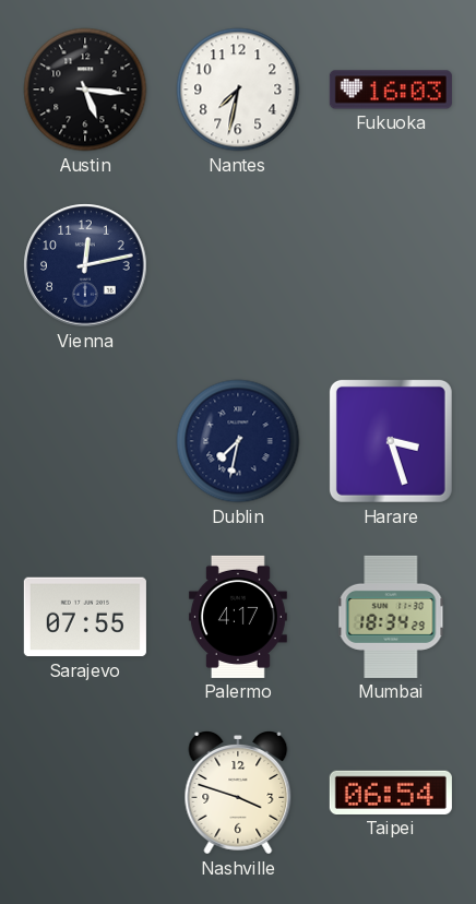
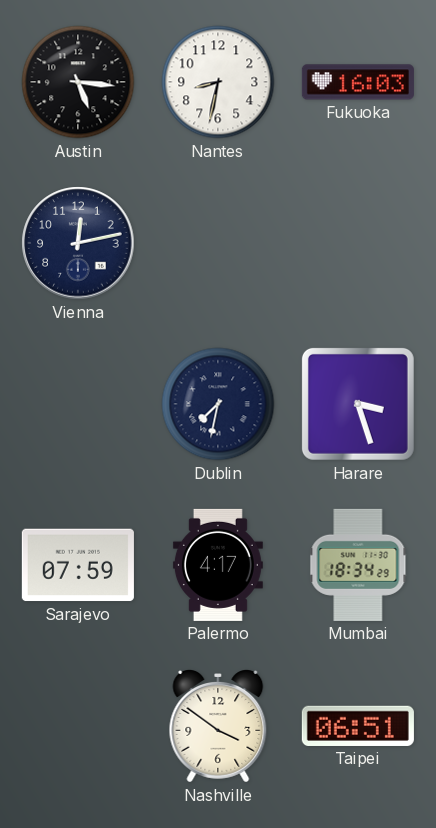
Nantes: 7:32 -> 8:32
Sarajevo: 07:55 -> 07:59
Nashville: 3:48 -> 3:51
Taipei: 06:54 -> 06:51
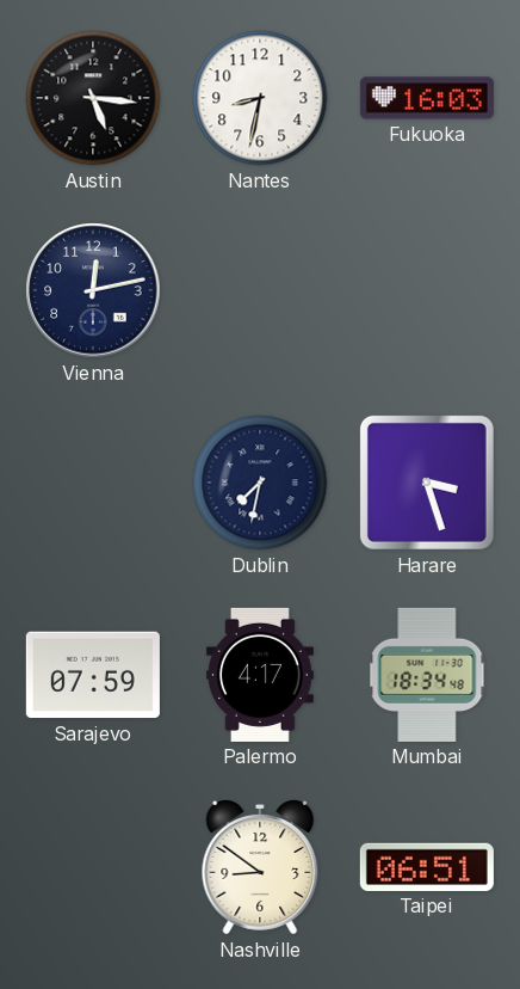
Mumbai: 18:34:29 -> 18:34:48
Nashville: 3:51 -> 8:51
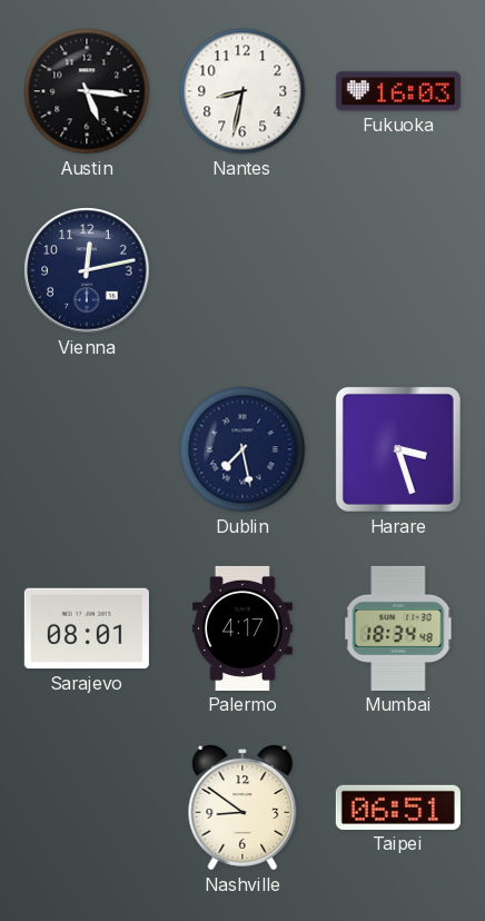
Dublin: 7:32 -> 7:28
Sarajevo: 07:59 -> 08:01
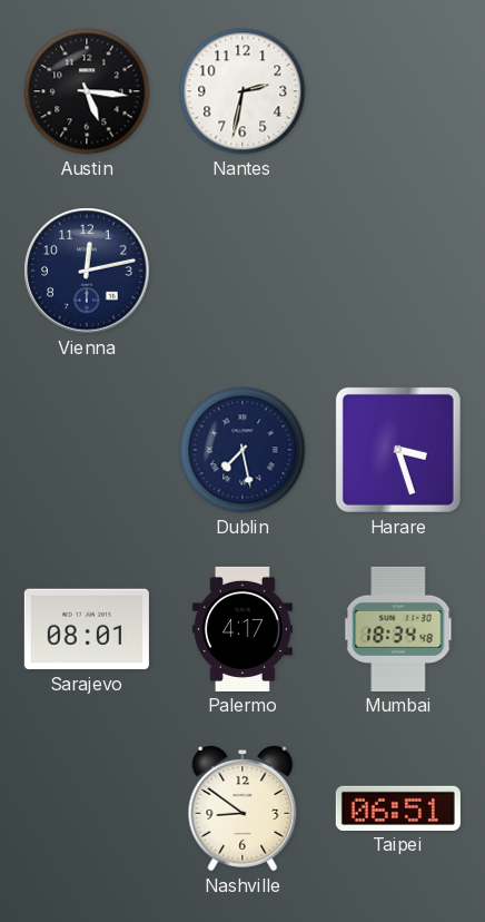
Nantes: 8:32 -> 2:32
Fukuoka: 16:03 -> none
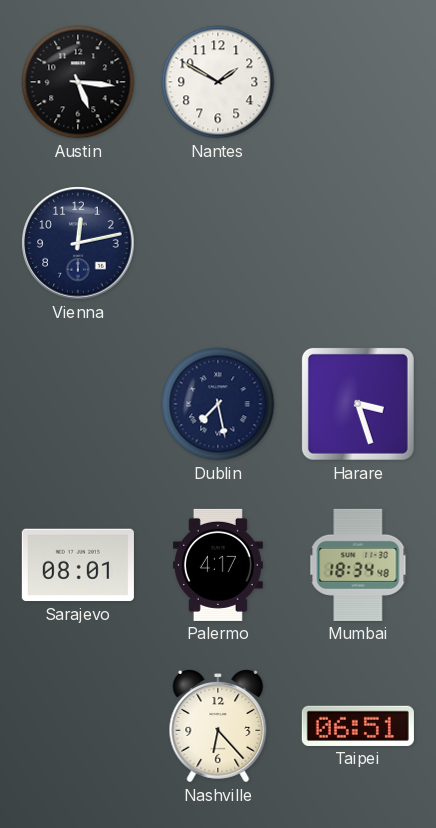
Nantes: 2:32 -> 1:50
Nashville: 8:51 -> 6:23
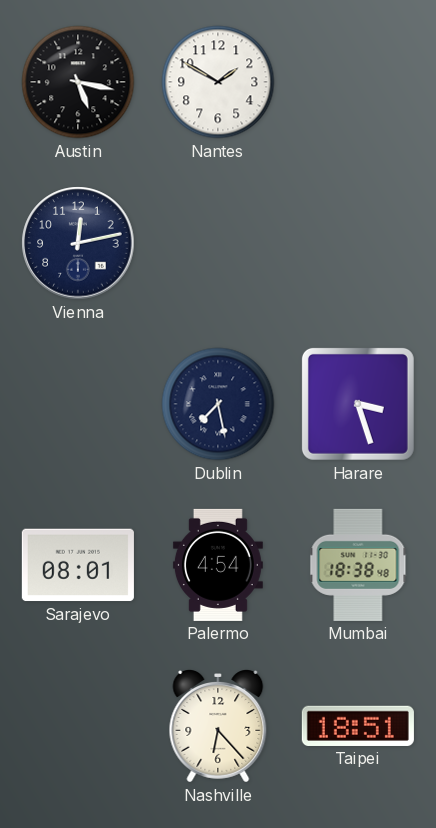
Austin: 5:16 -> 5:17
Palermo: 4:17 -> 4:54
Mumbai: 18:34 -> 18:38
Taipei: 06:51 -> 18:51
